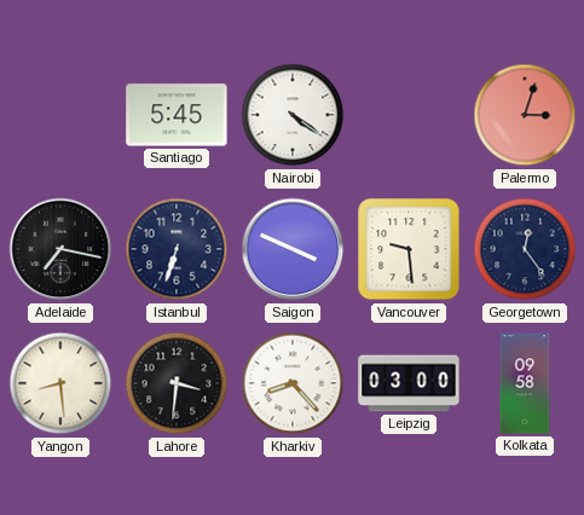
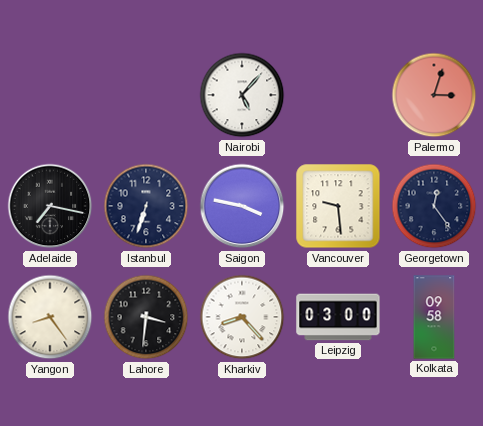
Santiago: 5:45 -> none
Nairobi: 4:21 -> 5:07
Saigon: 3:49 -> 3:47
Yangon: 8:29 -> 8:24
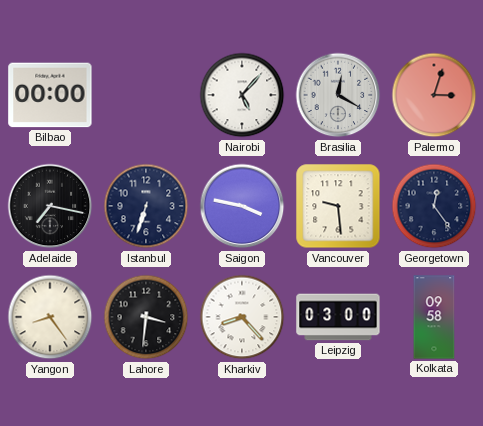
Bilbao: none -> 00:00
Brasilia: none -> 12:20
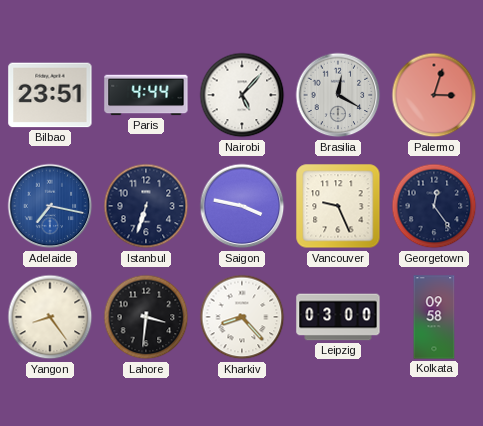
Bilbao: 00:00 -> 23:51
Paris: none -> 4:44
Adelaide dial: black -> blue
Vancouver: 9:29 -> 9:26
